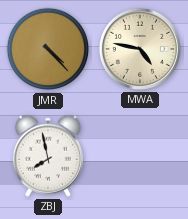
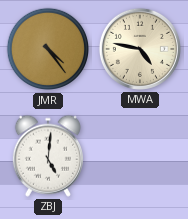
JMR: 4:23 -> 4:24
ZBJ: 7:58 -> 5:01
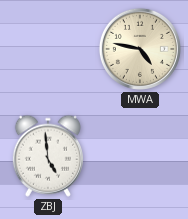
JMR: 4:24 -> none
ZBJ: 5:01 -> 4:59
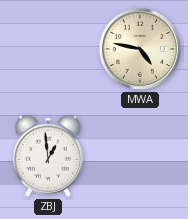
ZBJ: 4:59 -> 12:59
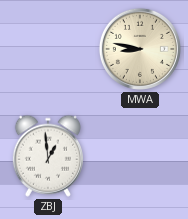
MWA: 4:47 -> 8:47
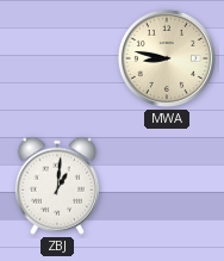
ZBJ: 12:59 -> 1:01
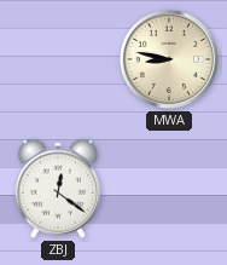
ZBJ: 1:01 -> 12:21
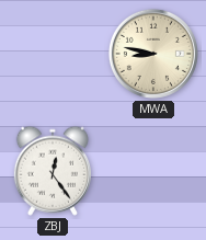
ZBJ: 12:21 -> 12:24
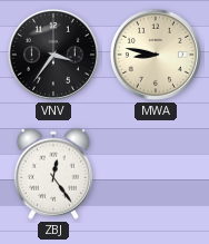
VNV: none -> 3:36
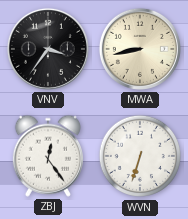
MWA: 8:47 -> 8:43
WVN: none -> 6:33
